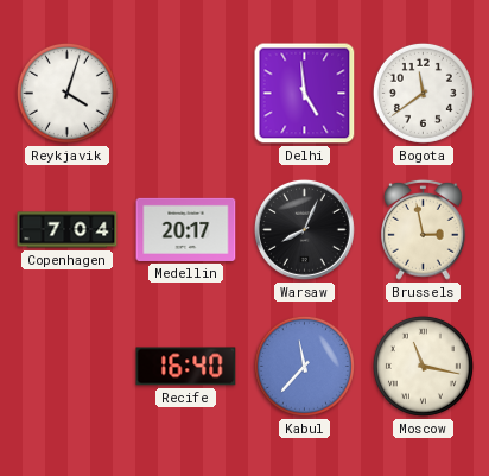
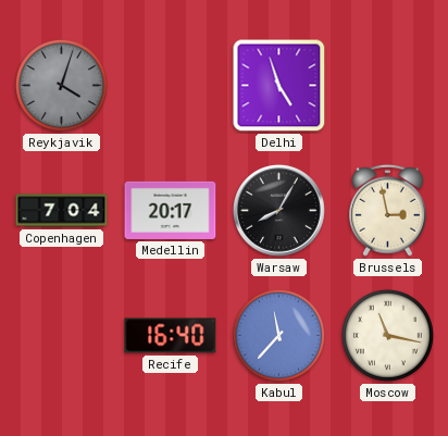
Reykjavik dial: white -> grey
Delhi: 4:59 -> 4:57
Bogota: 11:39 -> none
Warsaw: 8:04 -> 8:05
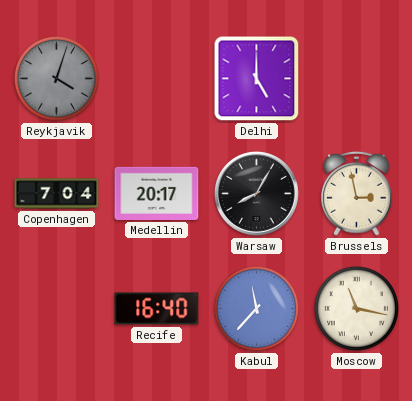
Delhi: 4:57 -> 5:00
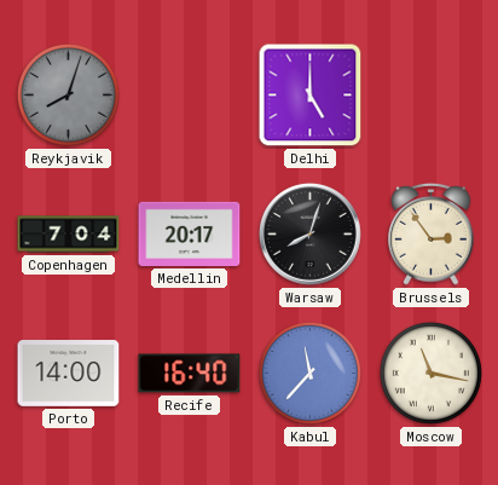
Reykjavik: 4:03 -> 8:03
Warsaw: 8:05 -> 8:03
Brussels: 2:58 -> 2:54
Porto: none -> 14:00
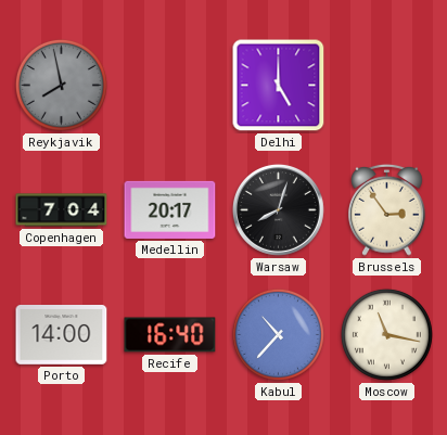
Reykjavik: 8:03 -> 7:58
Kabul: 11:37 -> 10:37
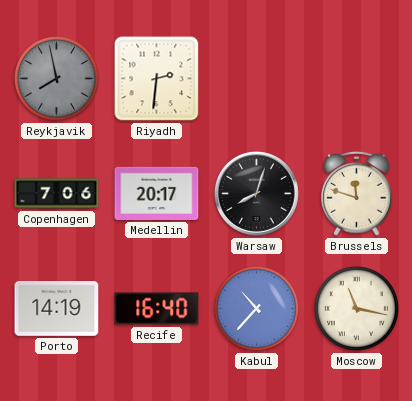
Riyadh: none -> 2:31
Delhi: 5:00 -> none
Copenhagen: 7:04 -> 7:06
Brussels: 2:54 -> 11:48
Porto: 14:00 -> 14:19
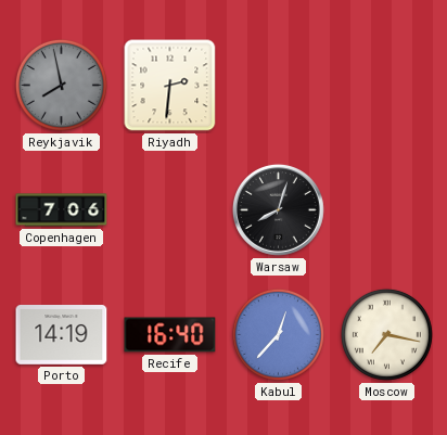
Medellin: 20:17 -> none
Brussels: 11:48 -> none
Kabul: 10:37 -> 12:37
Moscow: 11:17 -> 7:17
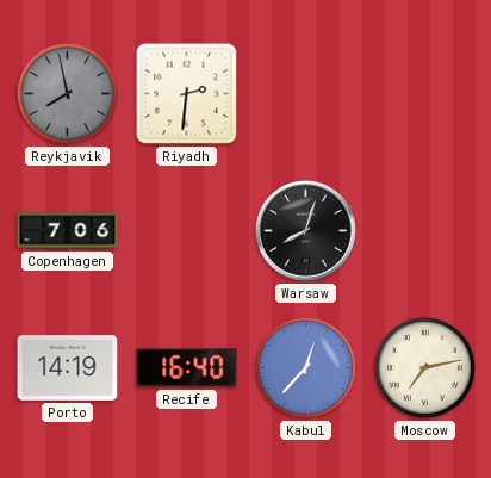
Moscow: 7:17 -> 7:13
